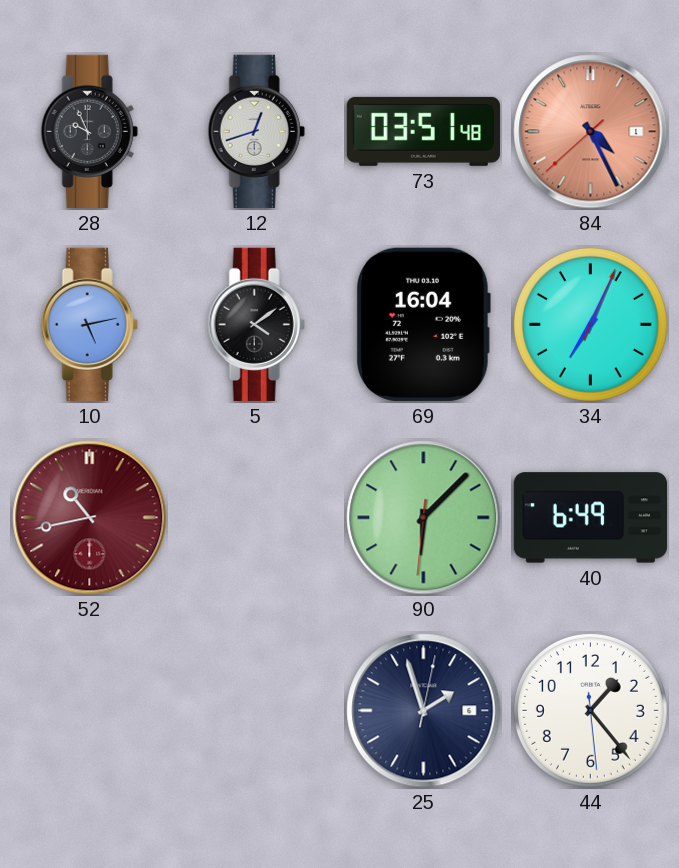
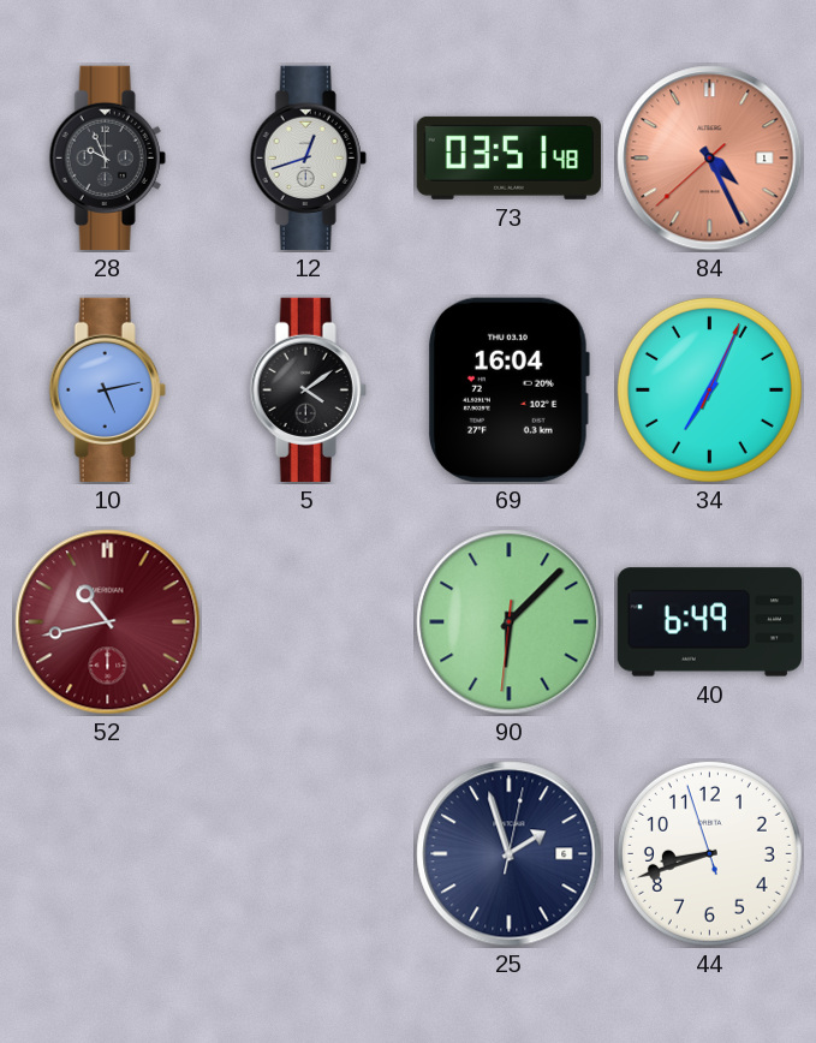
44: 1:23 -> 8:41
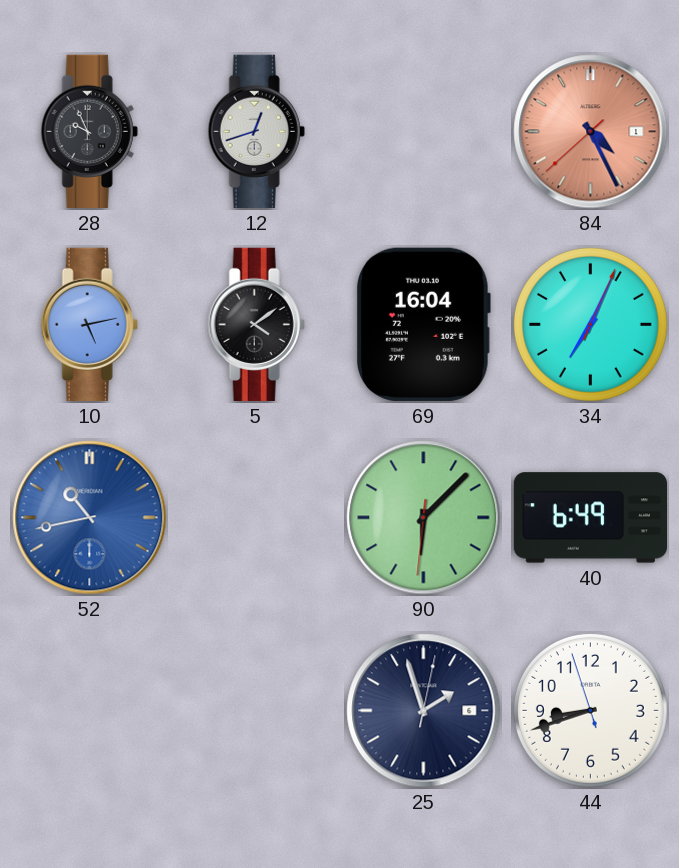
73: 03:51 -> none
52 dial: burgundy -> blue
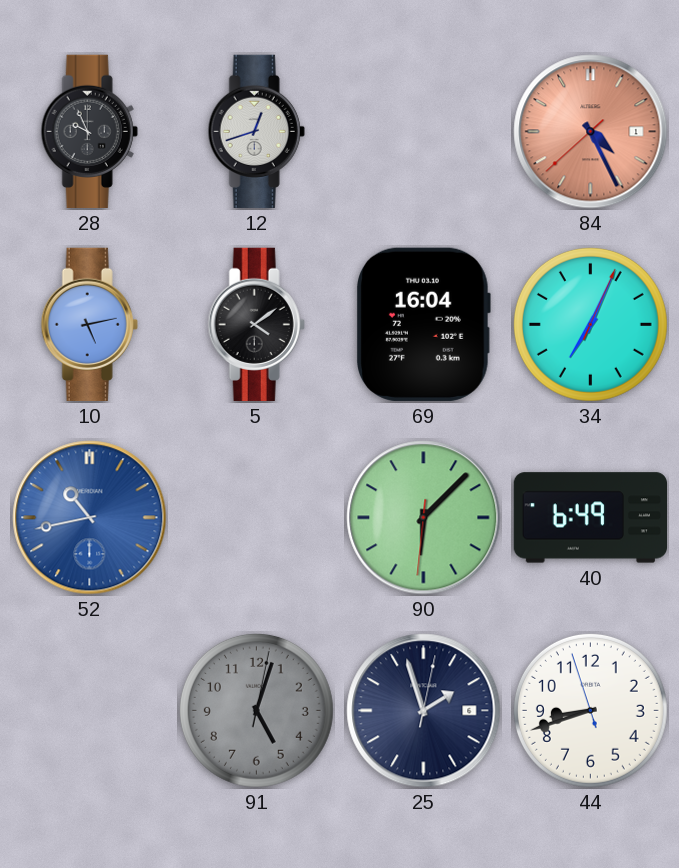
91: none -> 5:03
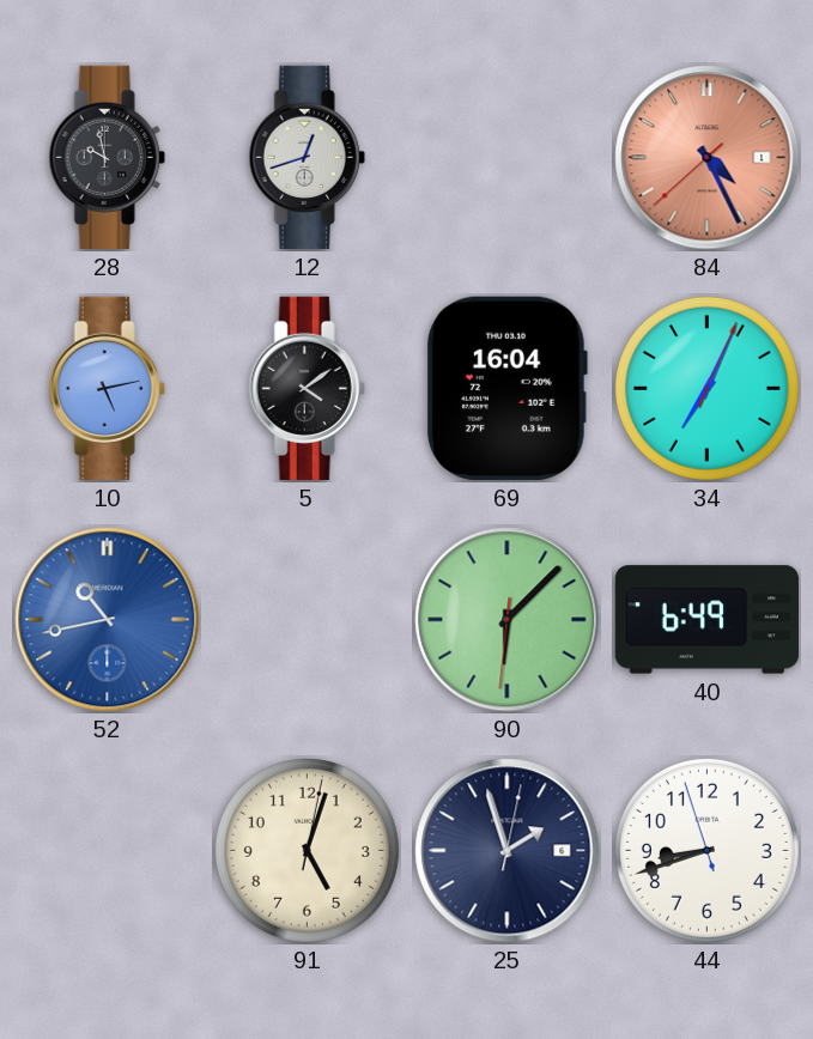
28: 9:56 -> 9:58
91 dial: grey -> cream
